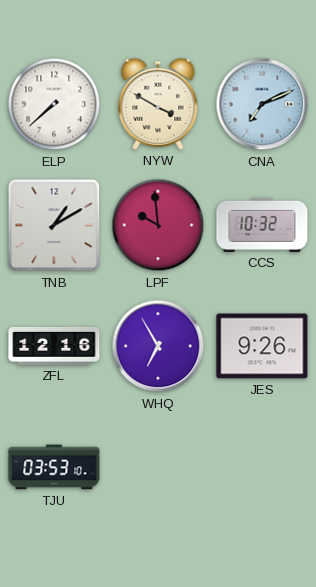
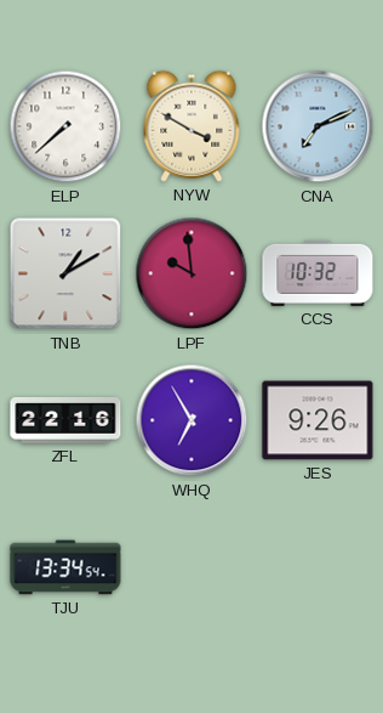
ZFL: 12:16 -> 22:16
TJU: 03:53 -> 13:34
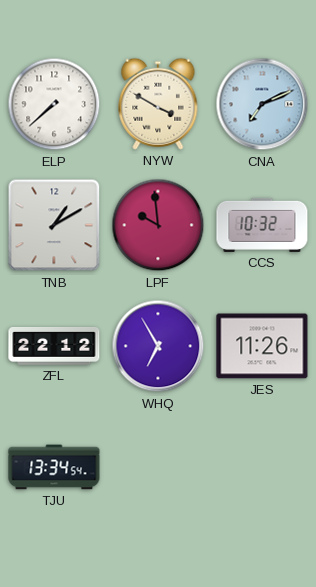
ZFL: 22:16 -> 22:12
JES: 9:26 -> 11:26
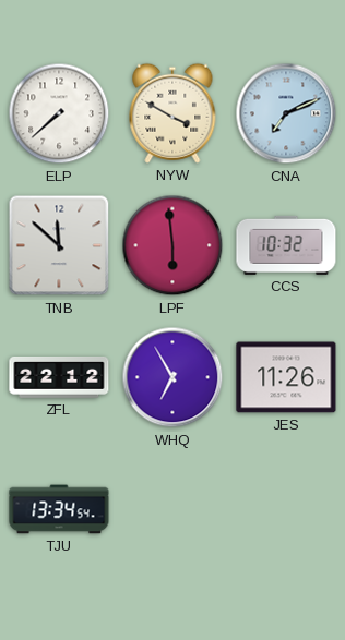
TNB: 1:10 -> 11:52
LPF: 9:59 -> 5:59
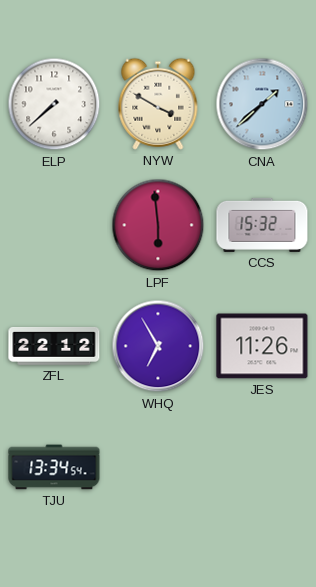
CNA: 7:11 -> 1:38
TNB: 11:52 -> none
CCS: 10:32 -> 15:32
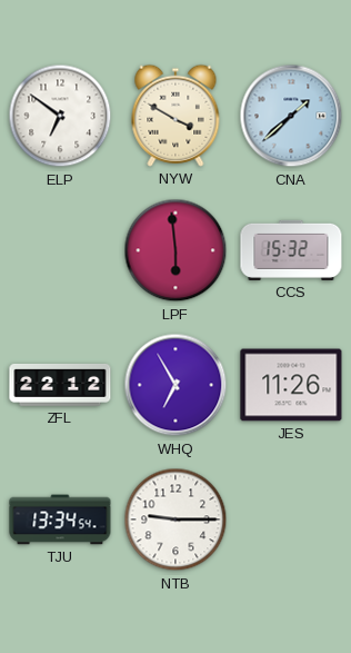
ELP: 7:38 -> 6:51
NTB: none -> 9:15
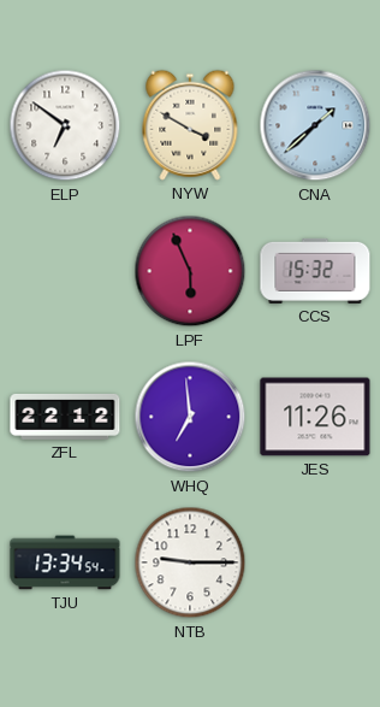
LPF: 5:59 -> 5:56
WHQ: 6:55 -> 6:59
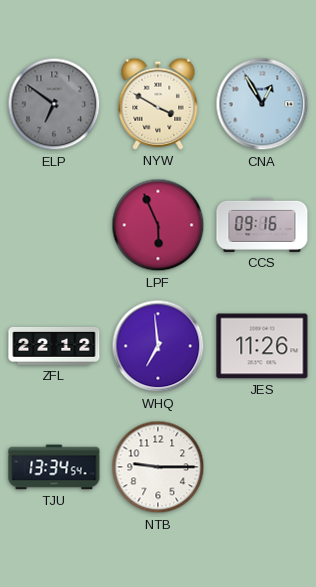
ELP dial: white -> grey
CNA: 1:38 -> 12:55
CCS: 15:32 -> 09:16
